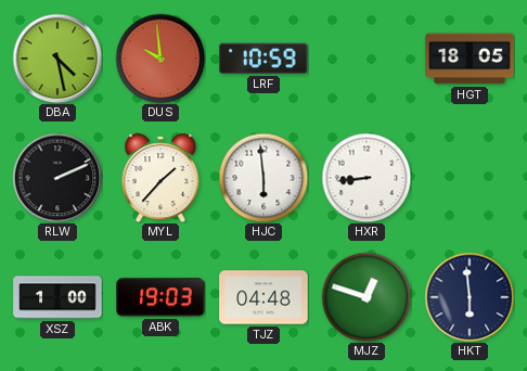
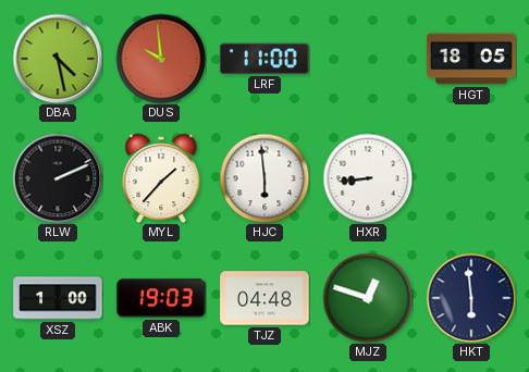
LRF: 10:59 -> 11:00
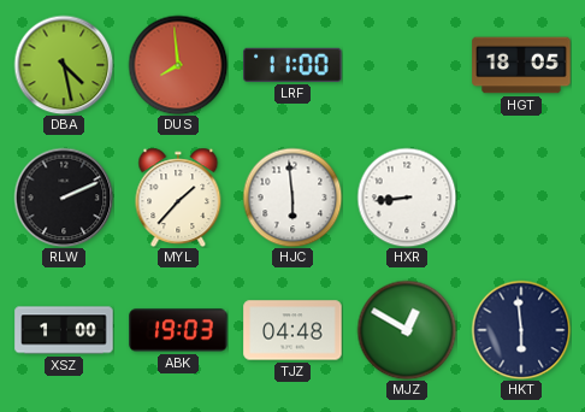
DUS: 9:59 -> 7:59
MJZ: 12:48 -> 12:50
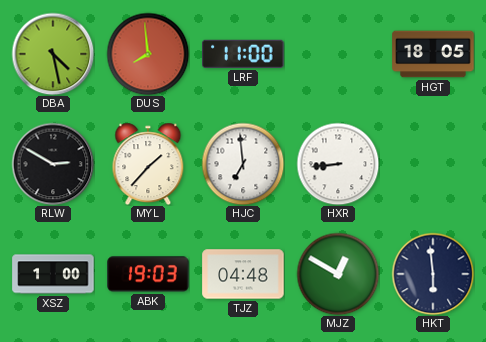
RLW: 2:11 -> 2:50
HJC: 5:59 -> 6:59
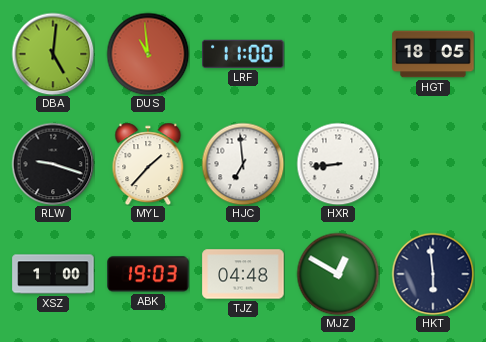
DBA: 4:28 -> 5:01
DUS: 7:59 -> 10:59
RLW: 2:50 -> 9:18
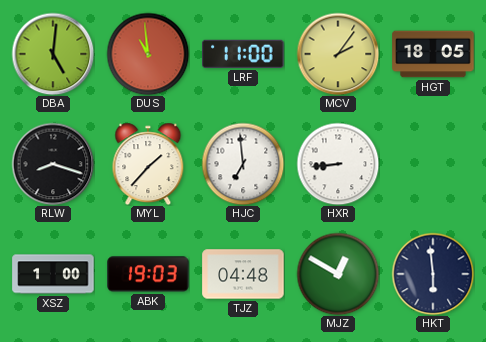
MCV: none -> 2:06
RLW: 9:18 -> 8:18
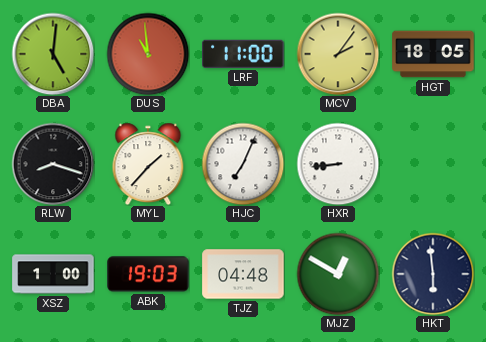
HJC: 6:59 -> 7:04
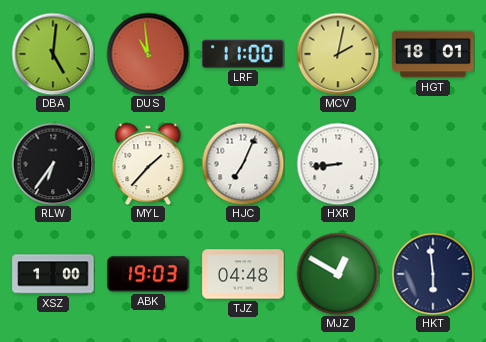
MCV: 2:06 -> 2:02
HGT: 18:05 -> 18:01
RLW: 8:18 -> 6:36
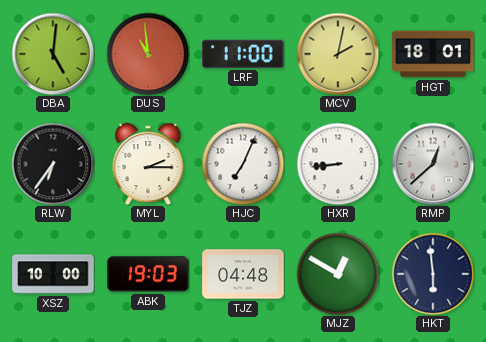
MYL: 1:37 -> 2:15
RMP: none -> 12:38
XSZ: 1:00 -> 10:00
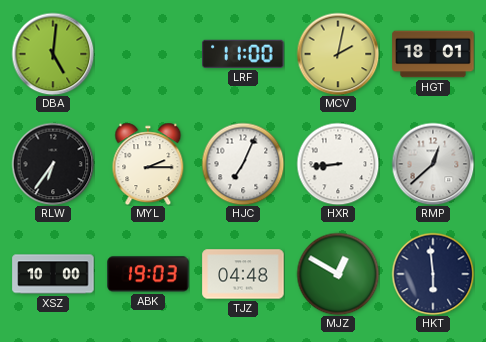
DUS: 10:59 -> none
